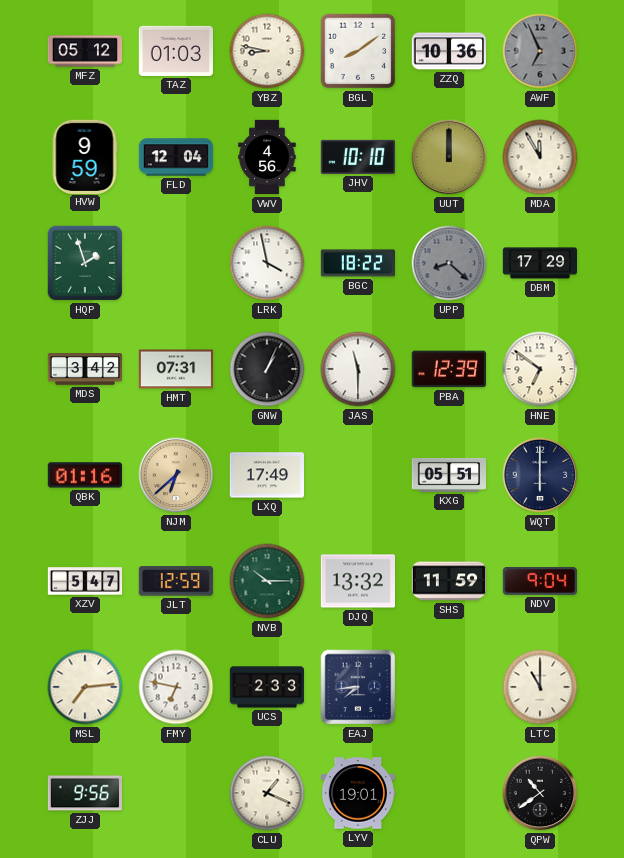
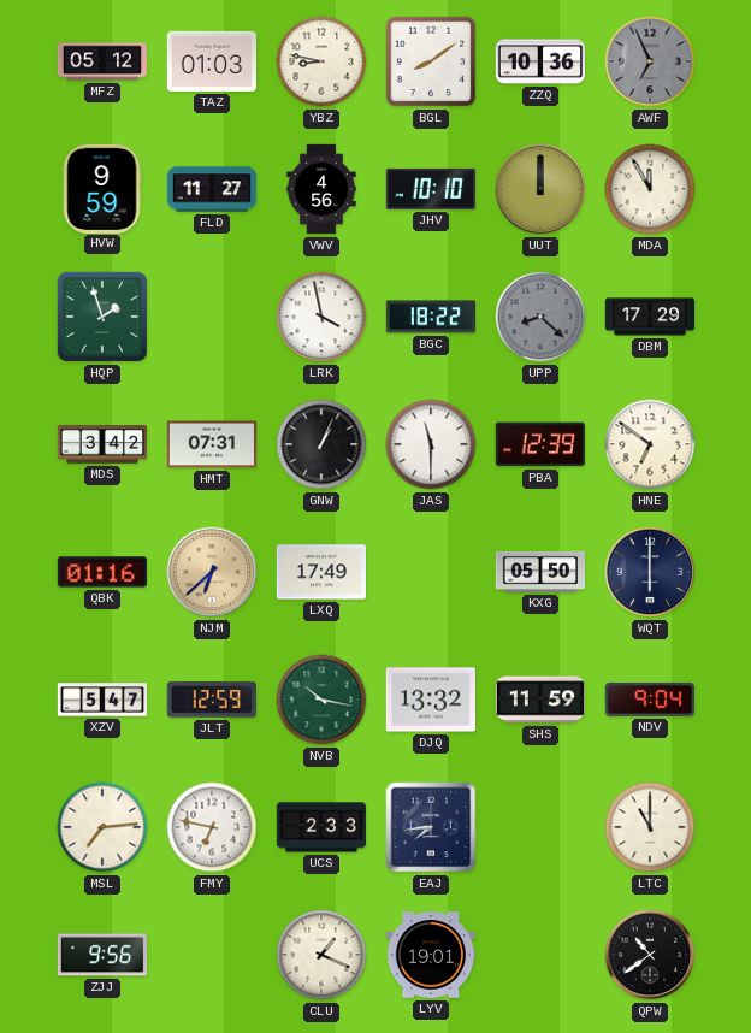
FLD: 12:04 -> 11:27
KXG: 05:51 -> 05:50
NVB: 10:15 -> 10:17
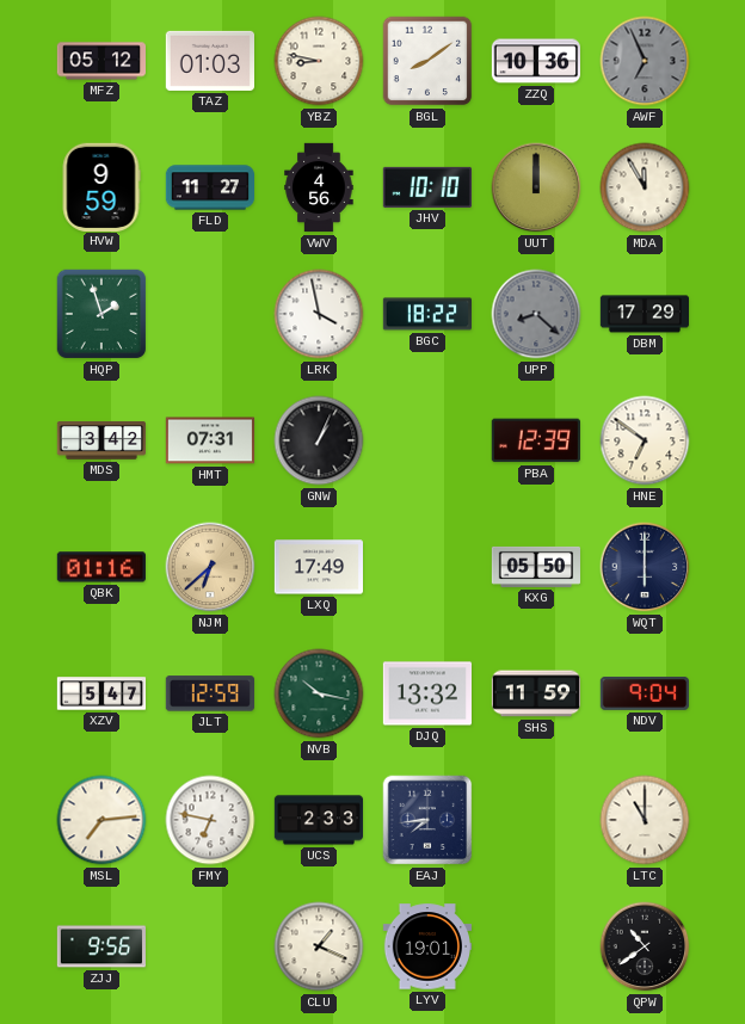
JAS: 11:30 -> none
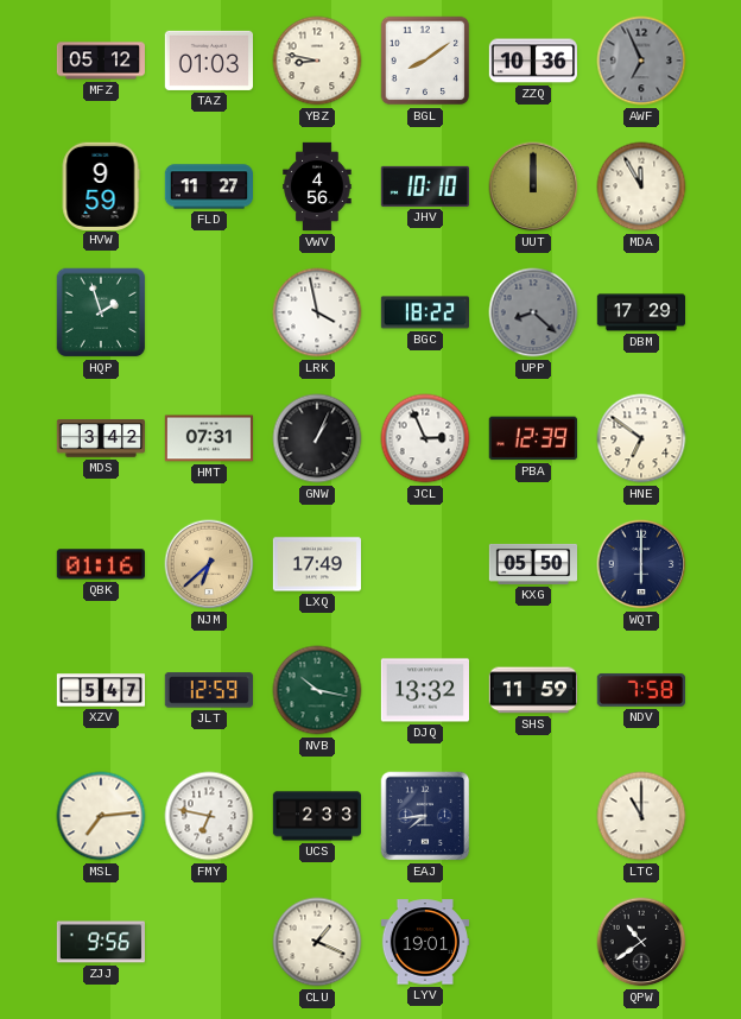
JCL: none -> 2:56
NDV: 9:04 -> 7:58
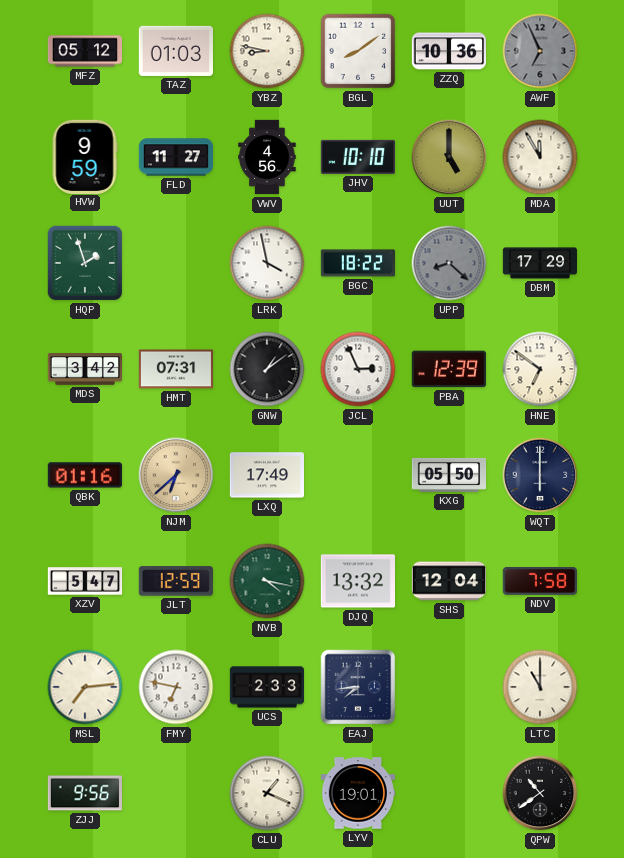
UUT: 12:00 -> 5:00
GNW: 1:04 -> 1:09
NVB: 10:17 -> 4:17
SHS: 11:59 -> 12:04
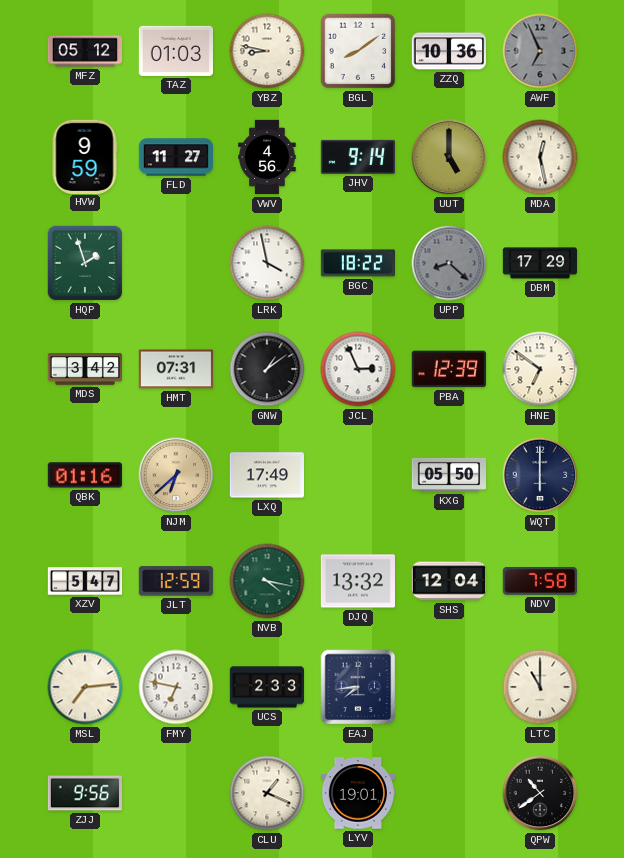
JHV: 10:10 -> 9:14
MDA: 11:55 -> 12:28
